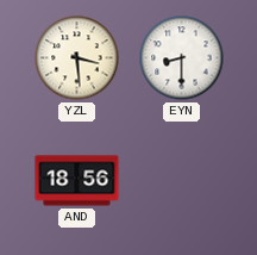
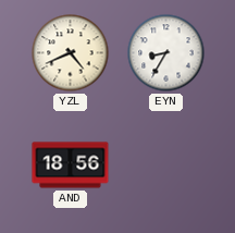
YZL: 3:29 -> 4:41
EYN: 8:30 -> 8:35
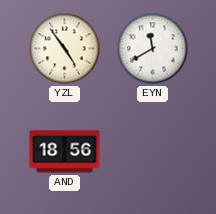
YZL: 4:41 -> 4:54
EYN: 8:35 -> 11:40
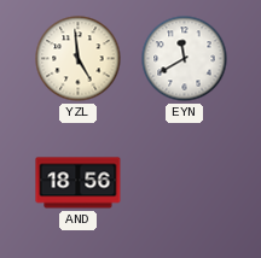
YZL: 4:54 -> 4:59
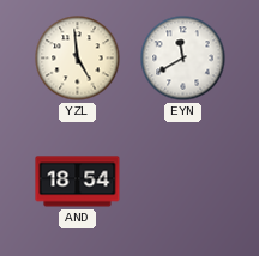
AND: 18:56 -> 18:54
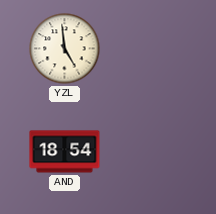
EYN: 11:40 -> none
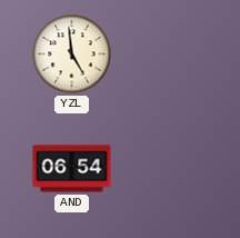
AND: 18:54 -> 06:54
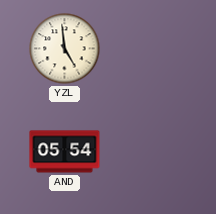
AND: 06:54 -> 05:54
